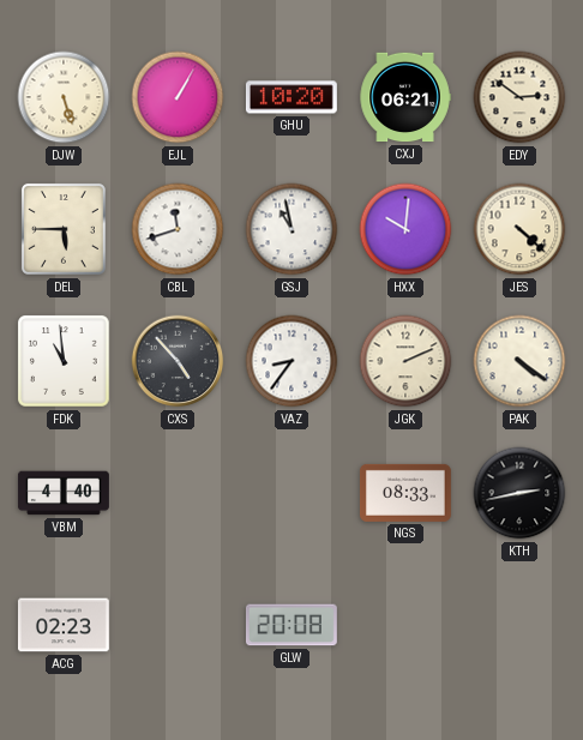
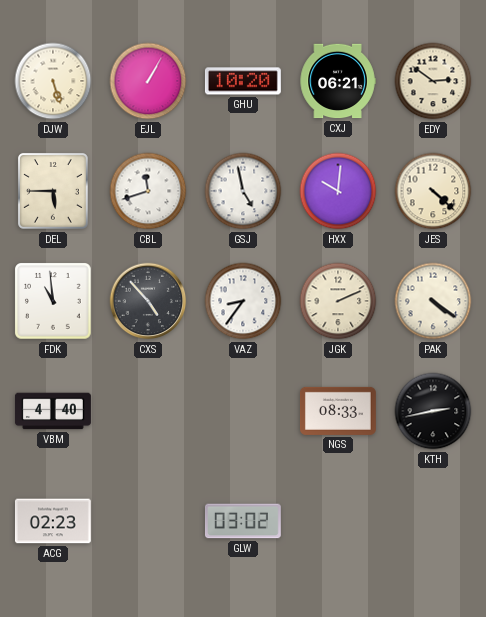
GSJ: 10:58 -> 4:58
GLW: 20:08 -> 03:02
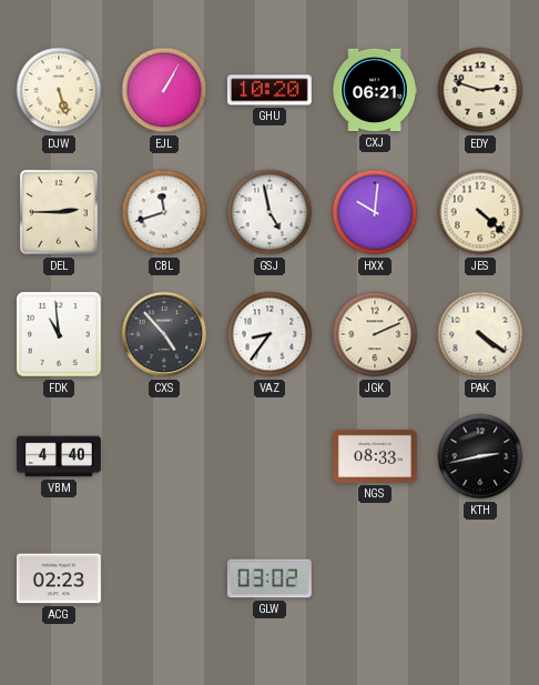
EDY: 2:51 -> 2:48
DEL: 5:45 -> 2:45
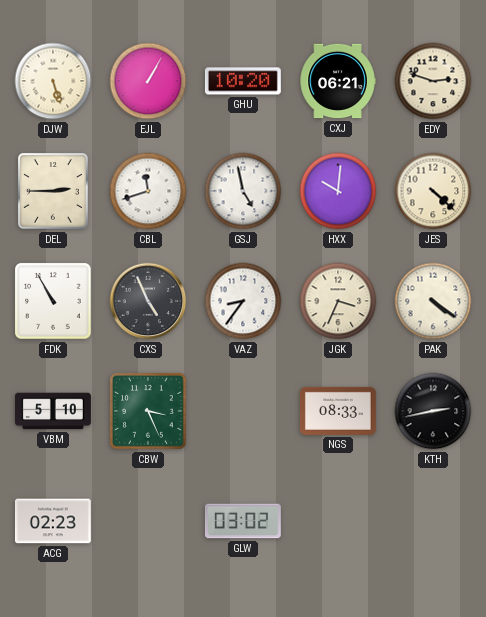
FDK: 10:59 -> 10:55
CXS: 4:53 -> 4:56
JGK: 2:11 -> 3:34
VBM: 4:40 -> 5:10
CBW: none -> 3:26
